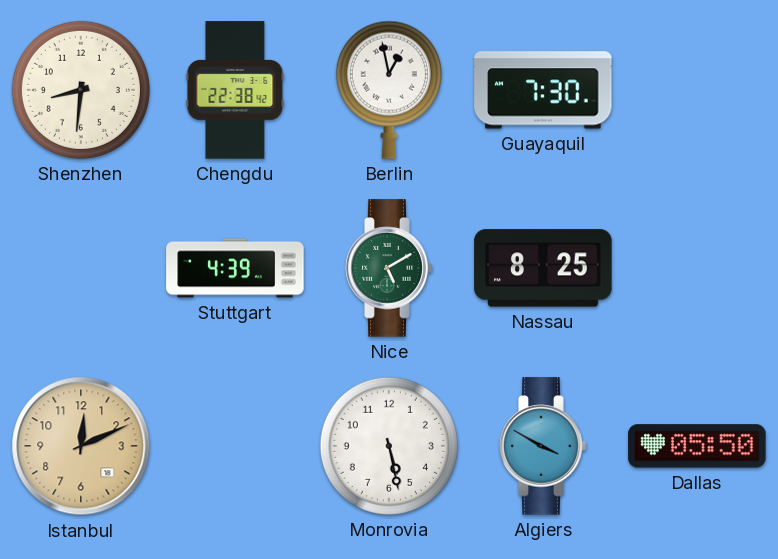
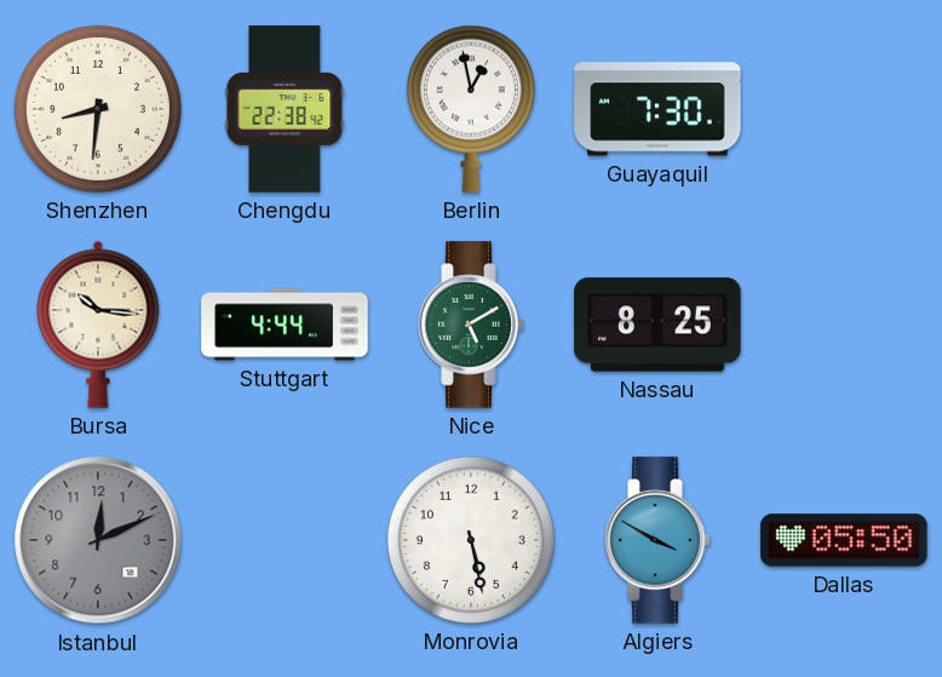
Bursa: none -> 10:16
Stuttgart: 4:39 -> 4:44
Istanbul dial: champagne -> grey
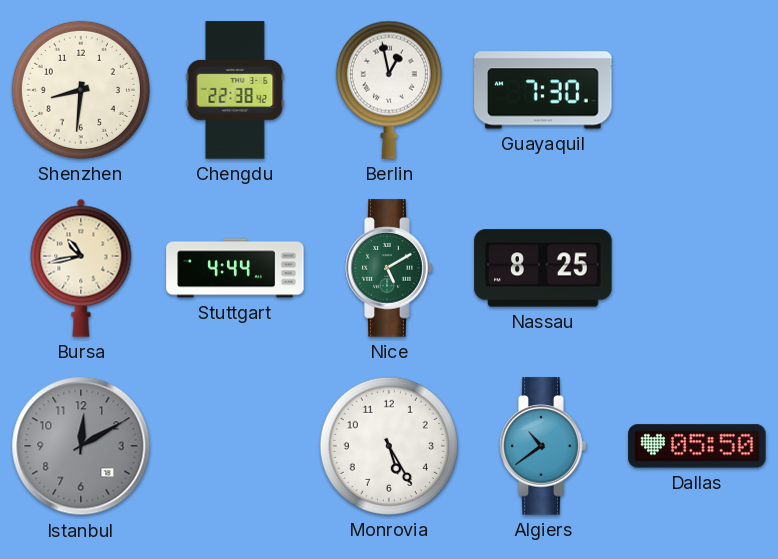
Bursa: 10:16 -> 10:43
Istanbul: 12:11 -> 12:10
Monrovia: 5:28 -> 5:25
Algiers: 3:50 -> 10:39
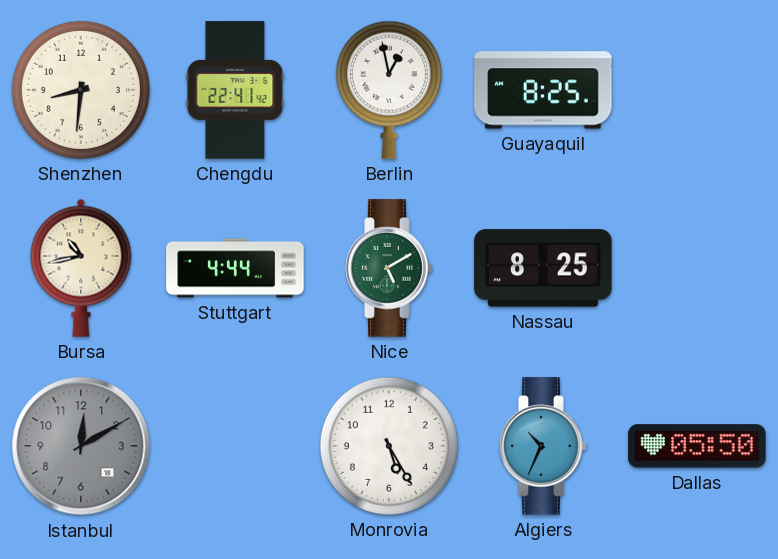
Chengdu: 22:38 -> 22:41
Guayaquil: 7:30 -> 8:25
Algiers: 10:39 -> 10:34
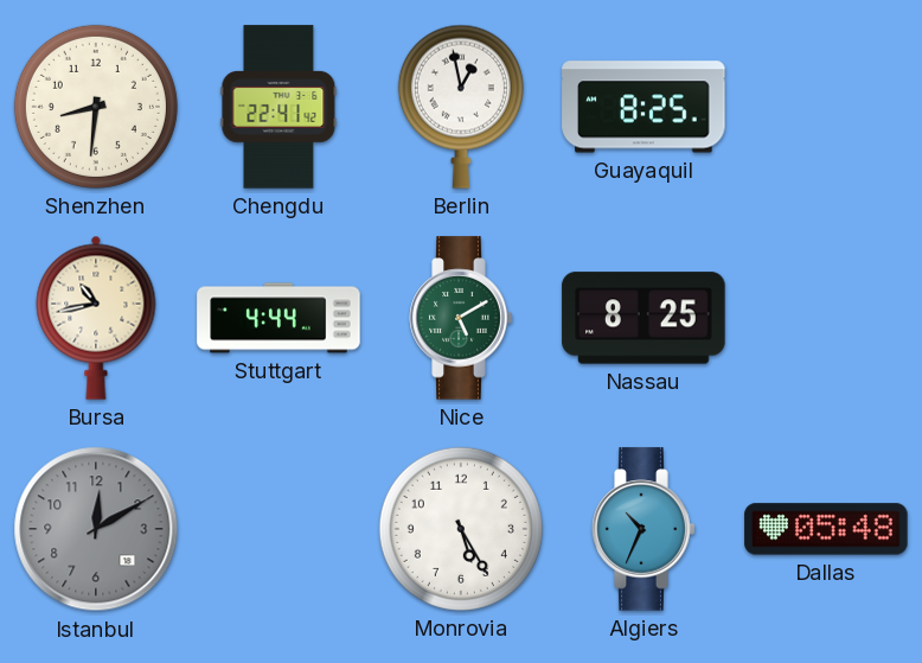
Dallas: 05:50 -> 05:48
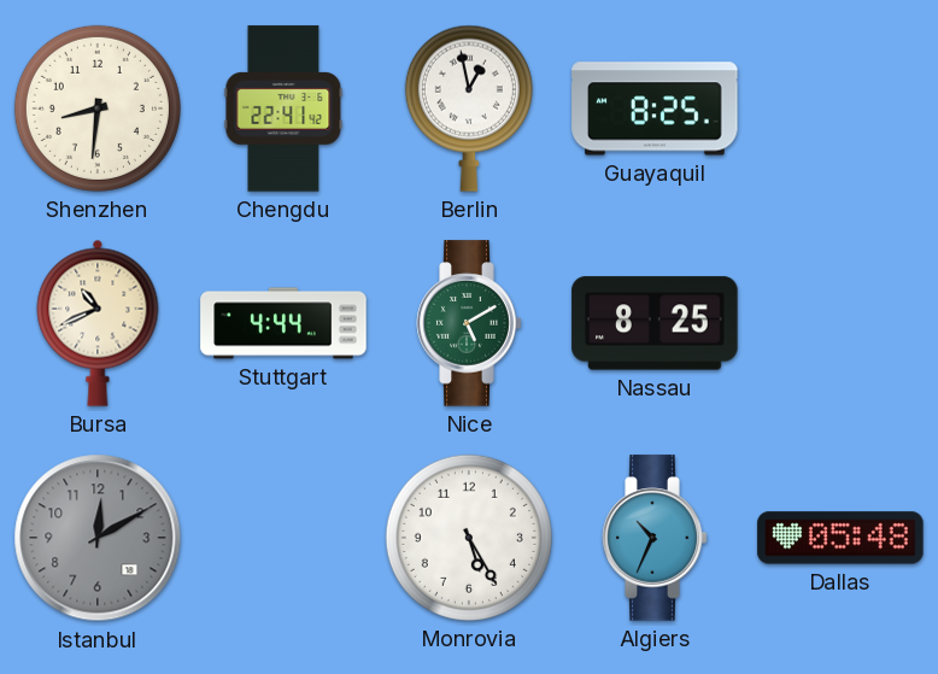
Bursa: 10:43 -> 10:41
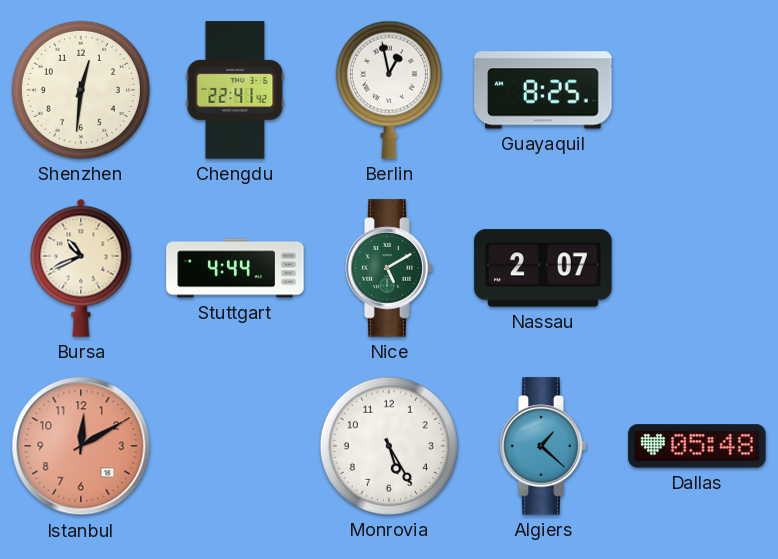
Shenzhen: 8:31 -> 12:31
Nassau: 8:25 -> 2:07
Istanbul dial: grey -> salmon
Algiers: 10:34 -> 1:22
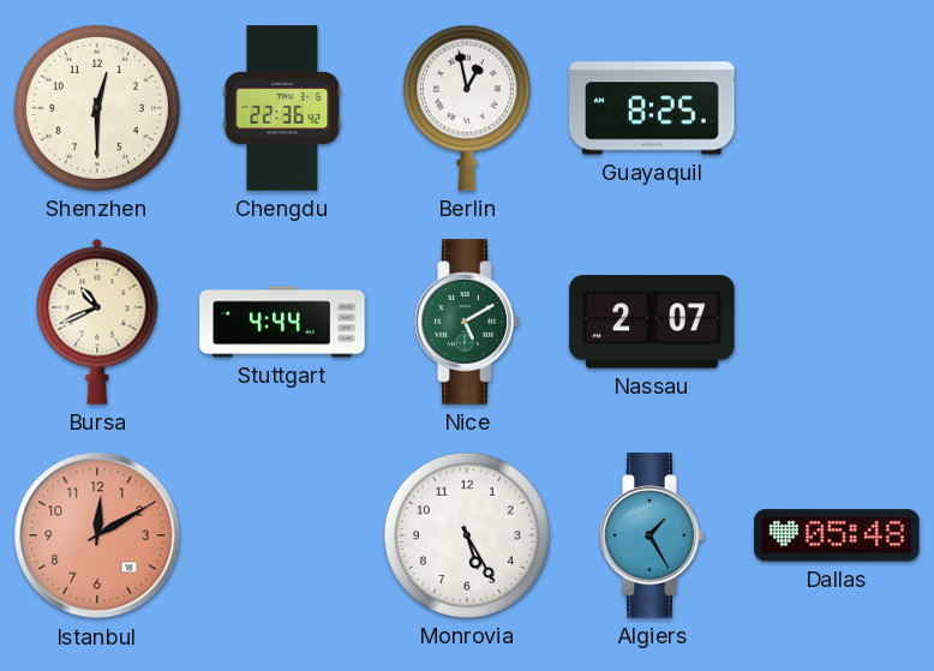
Shenzhen: 12:31 -> 12:30
Chengdu: 22:41 -> 22:36
Algiers: 1:22 -> 1:25
